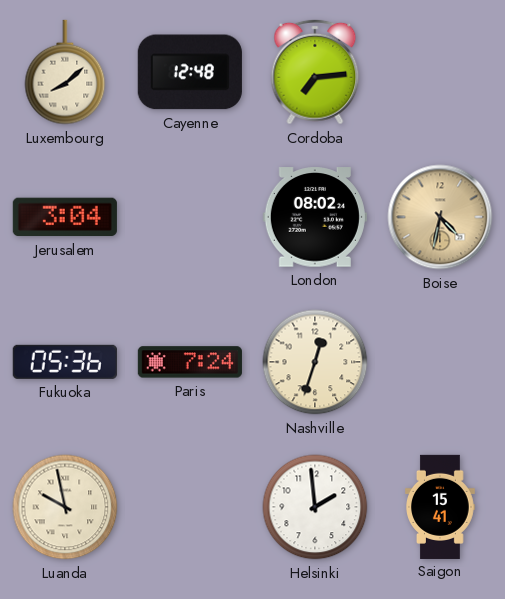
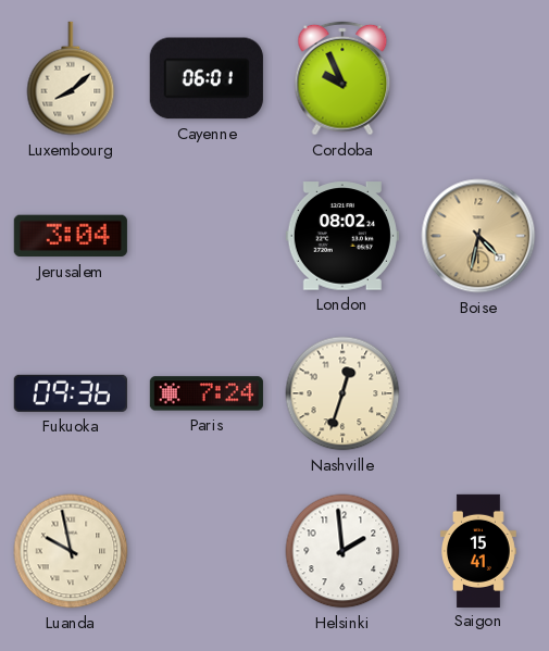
Cayenne: 12:48 -> 06:01
Cordoba: 7:14 -> 9:56
Fukuoka: 05:36 -> 09:36
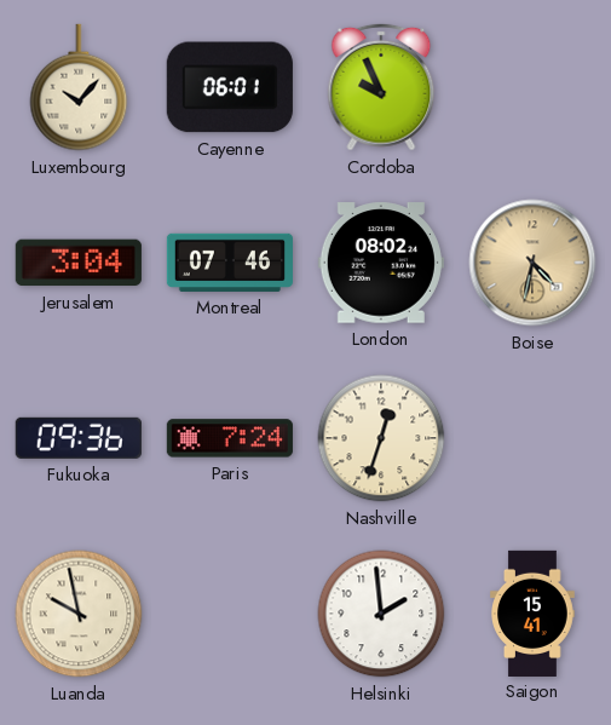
Luxembourg: 8:08 -> 10:07
Montreal: none -> 07:46
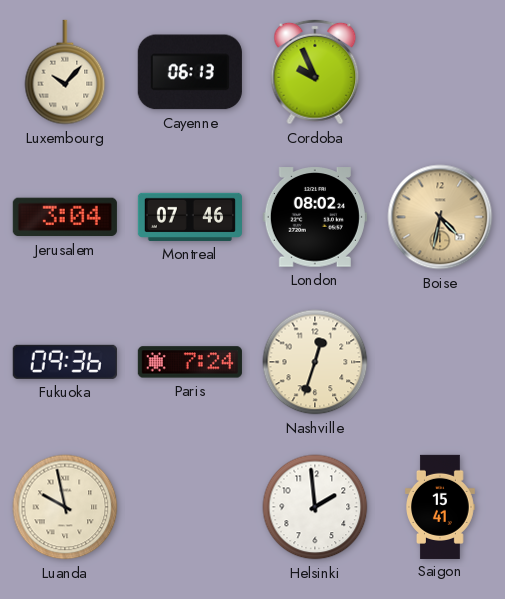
Cayenne: 06:01 -> 06:13
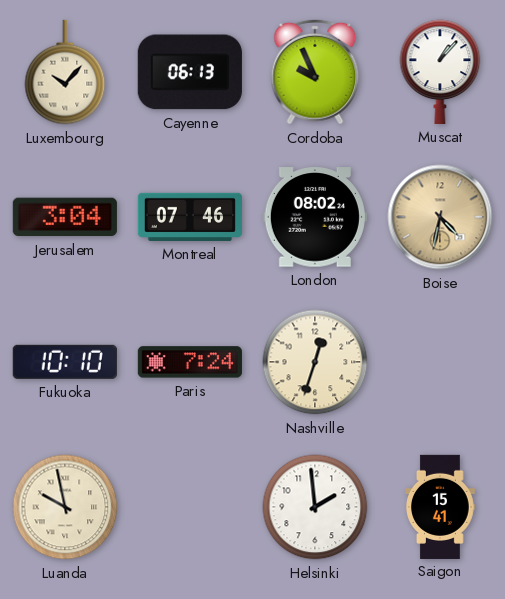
Muscat: none -> 1:07
Fukuoka: 09:36 -> 10:10
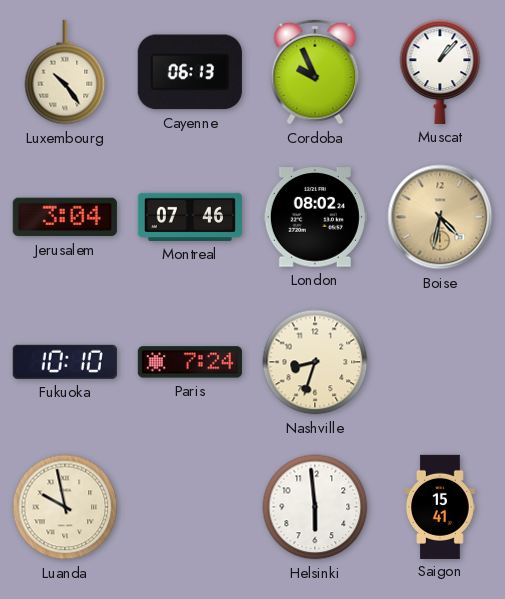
Luxembourg: 10:07 -> 10:24
Nashville: 12:33 -> 8:33
Helsinki: 1:59 -> 5:59
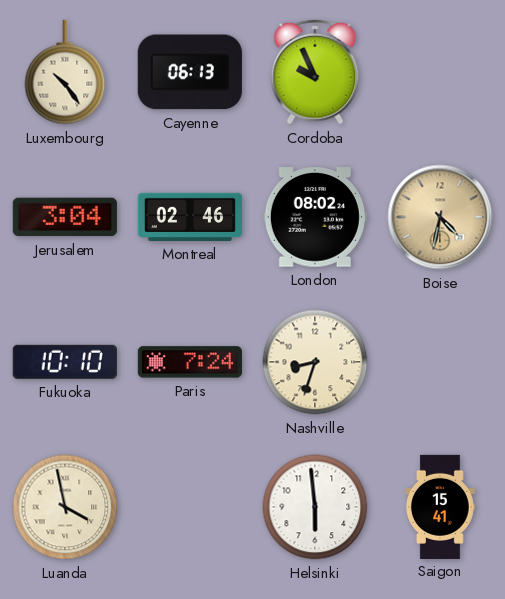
Muscat: 1:07 -> none
Montreal: 07:46 -> 02:46
Luanda: 9:58 -> 3:58
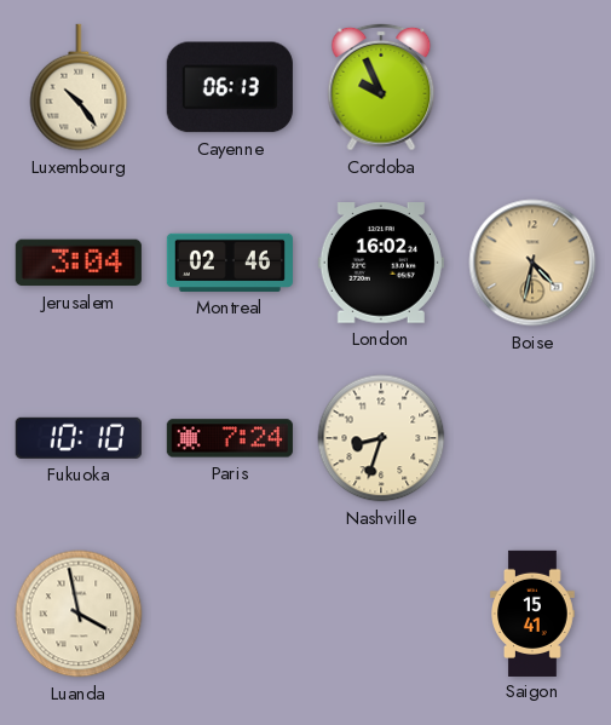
London: 08:02 -> 16:02
Helsinki: 5:59 -> none
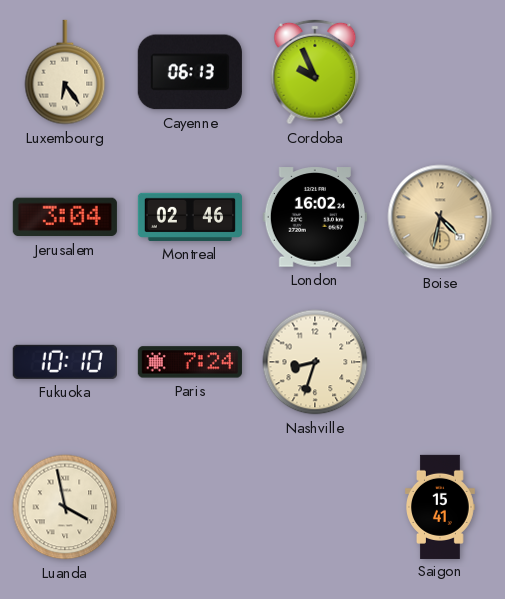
Luxembourg: 10:24 -> 6:24
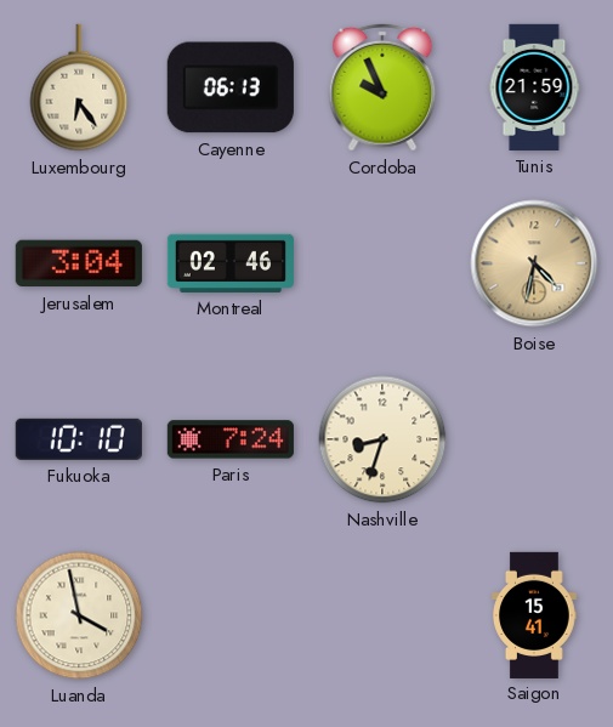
Tunis: none -> 21:59
London: 16:02 -> none
